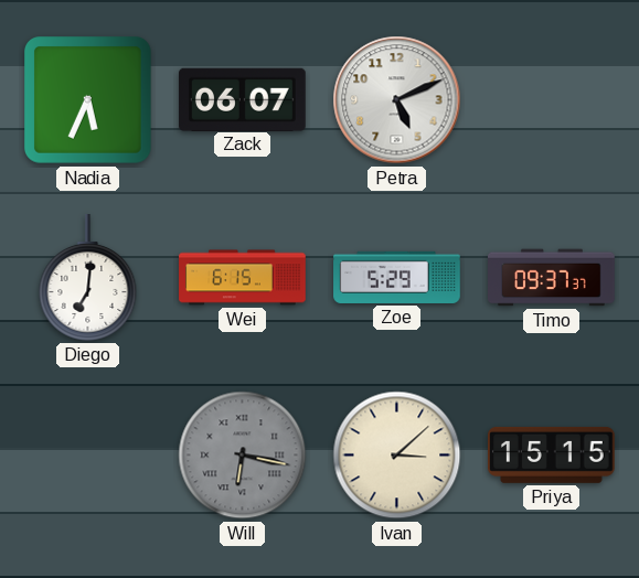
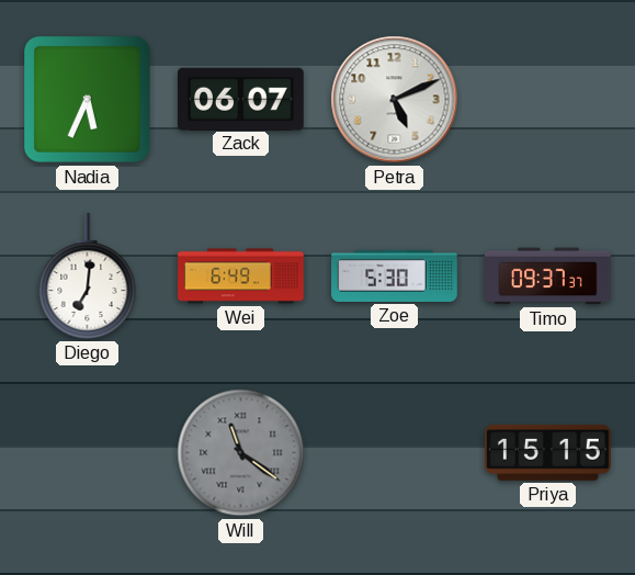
Wei: 6:15 -> 6:49
Zoe: 5:29 -> 5:30
Will: 6:17 -> 11:21
Ivan: 3:08 -> none
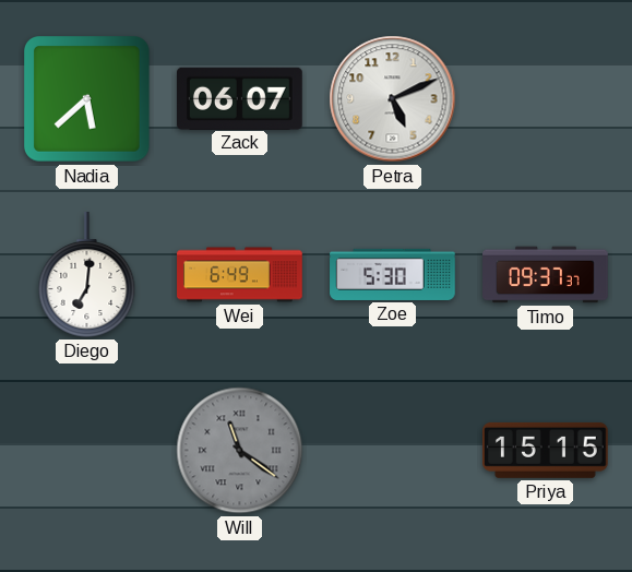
Nadia: 5:34 -> 5:38
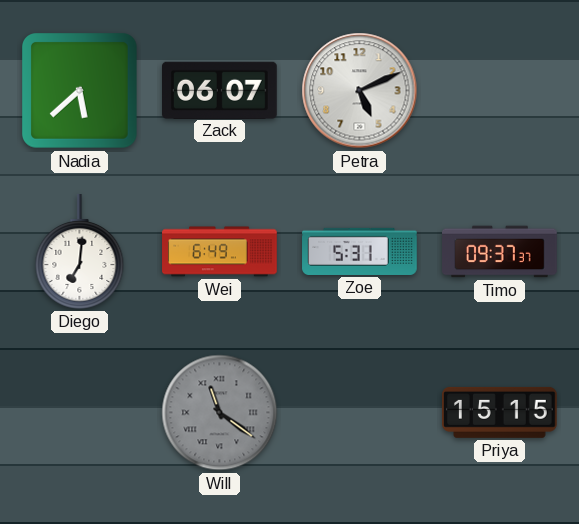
Zoe: 5:30 -> 5:31
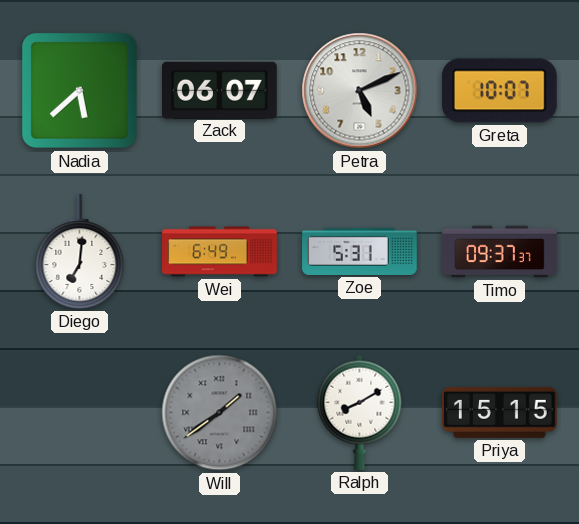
Greta: none -> 10:07
Will: 11:21 -> 1:39
Ralph: none -> 8:10
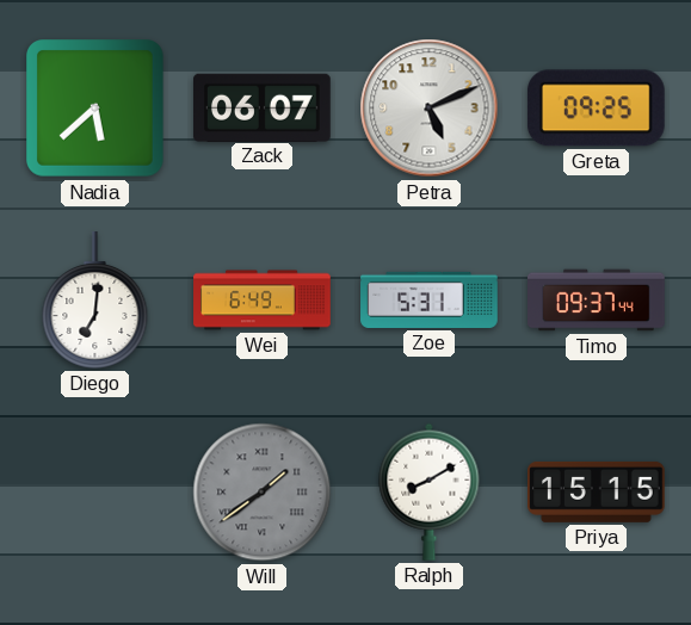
Greta: 10:07 -> 09:25
Timo: 09:37:37 -> 09:37:44
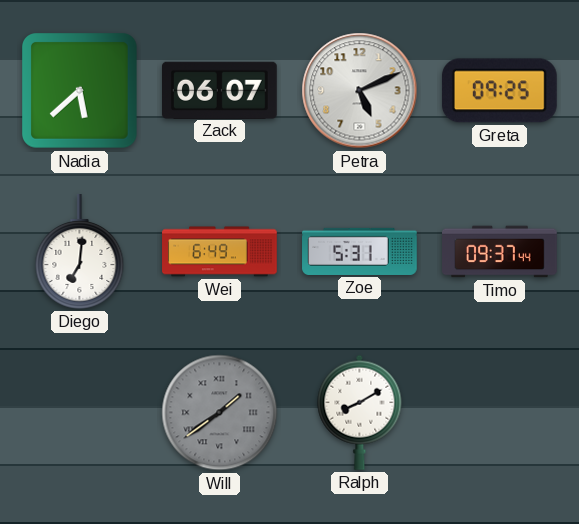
Priya: 15:15 -> none
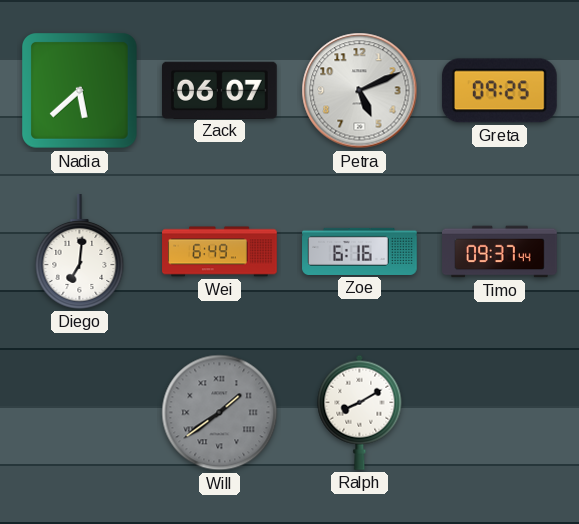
Zoe: 5:31 -> 6:16
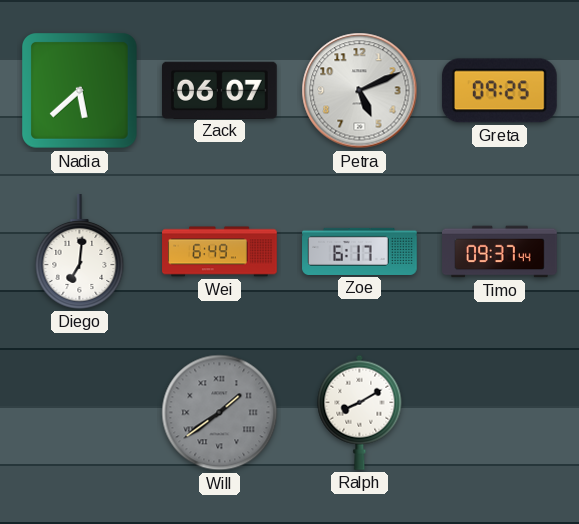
Zoe: 6:16 -> 6:17
